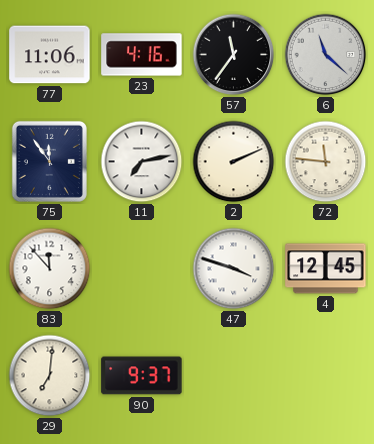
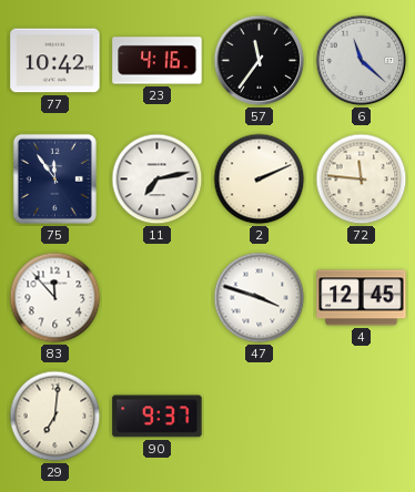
77: 11:06 -> 10:42
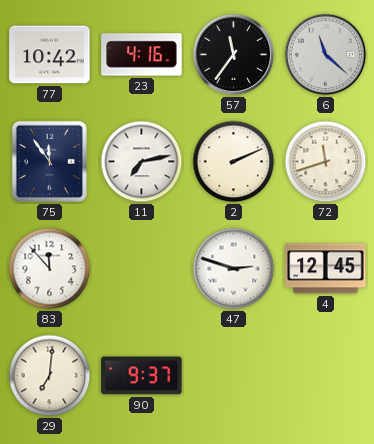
72: 11:46 -> 11:42
47: 3:48 -> 2:48
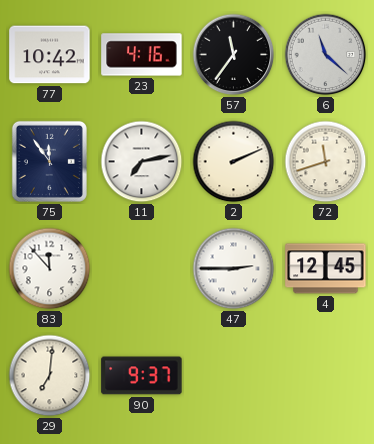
47: 2:48 -> 2:45
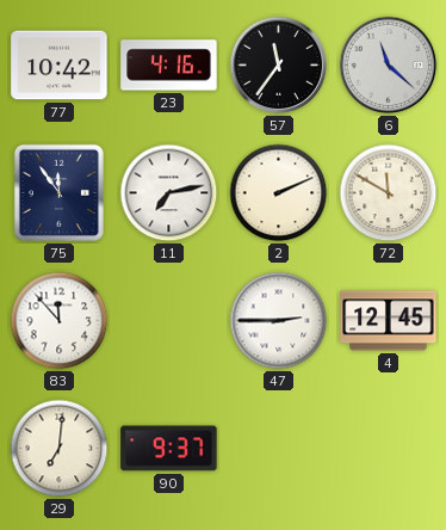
72: 11:42 -> 11:50
